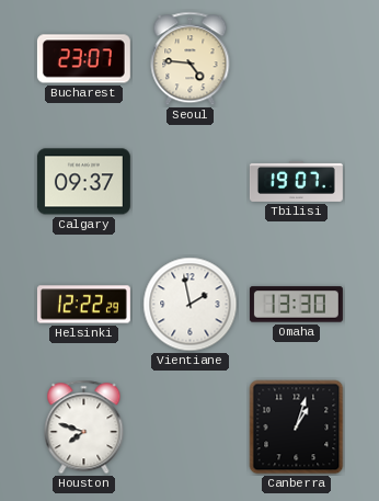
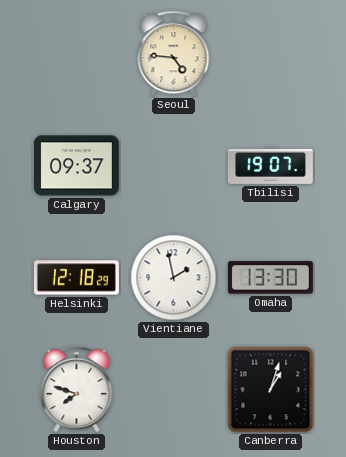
Bucharest: 23:07 -> none
Helsinki: 12:22 -> 12:18
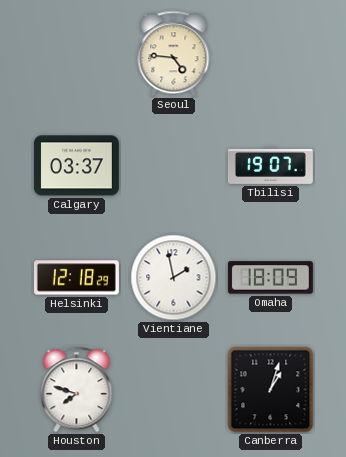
Calgary: 09:37 -> 03:37
Omaha: 13:30 -> 18:09
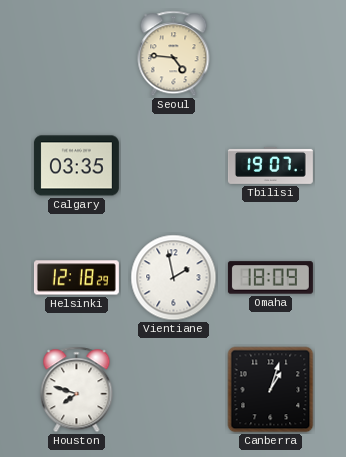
Calgary: 03:37 -> 03:35
